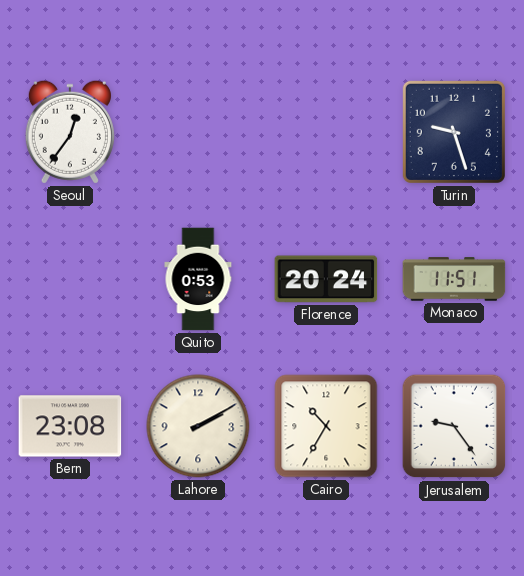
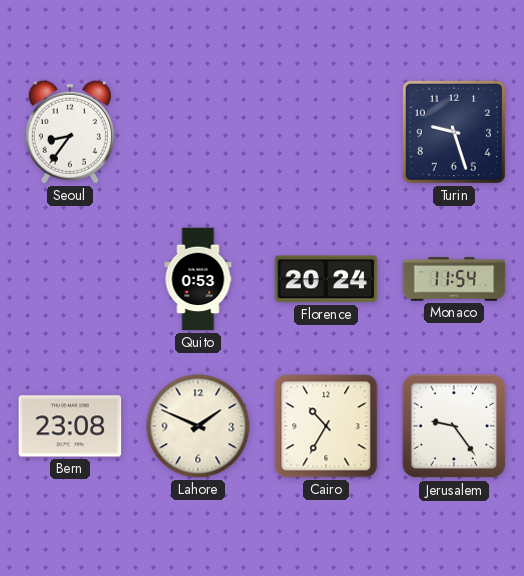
Seoul: 12:36 -> 8:36
Monaco: 11:51 -> 11:54
Lahore: 2:10 -> 1:49
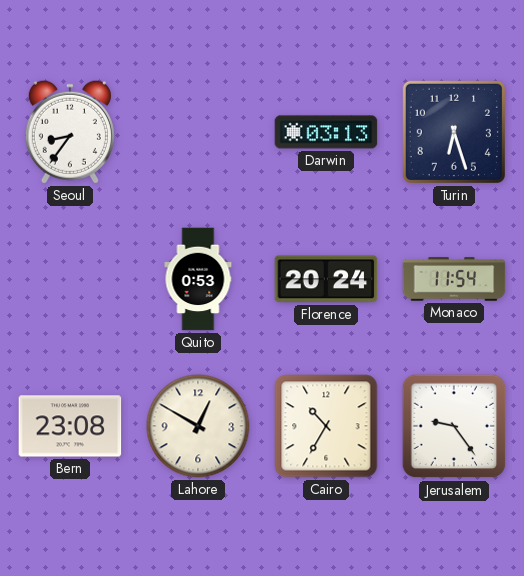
Darwin: none -> 03:13
Turin: 9:27 -> 6:27
Lahore: 1:49 -> 12:50
